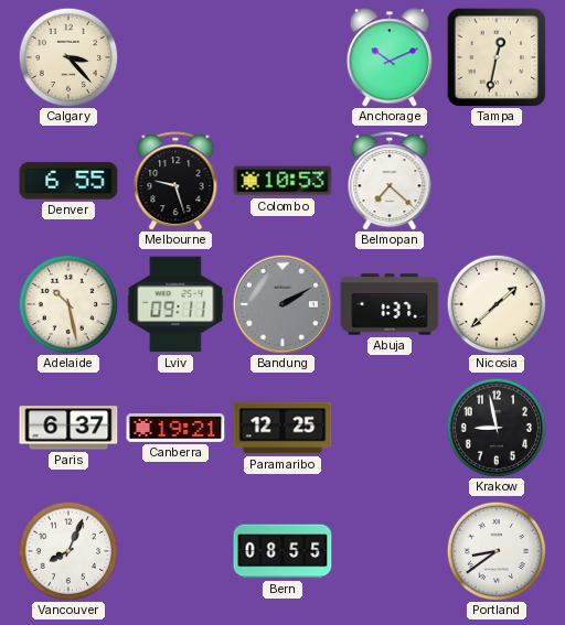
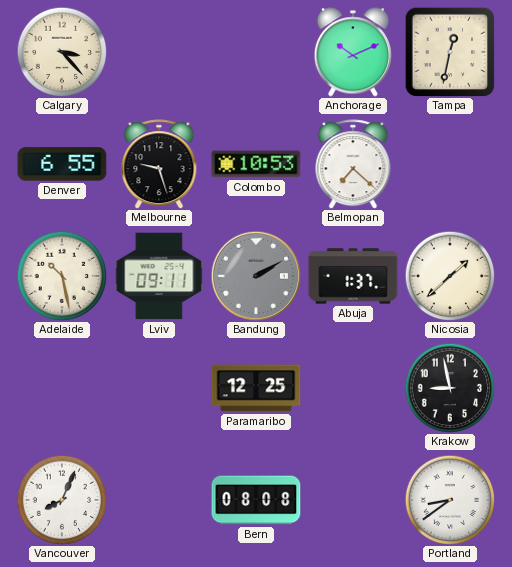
Paris: 6:37 -> none
Canberra: 19:21 -> none
Bern: 08:55 -> 08:08
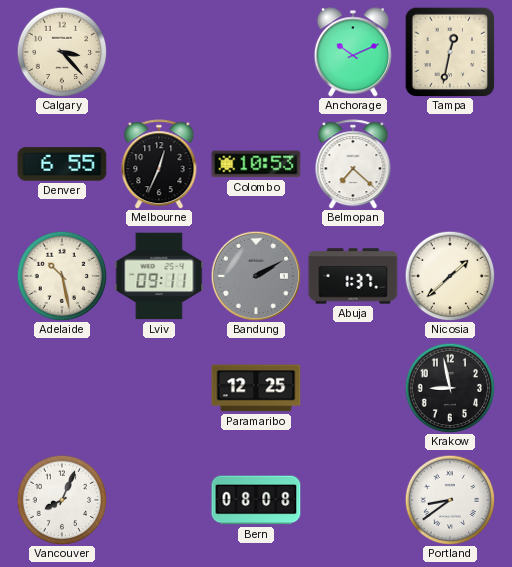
Melbourne: 9:27 -> 12:34
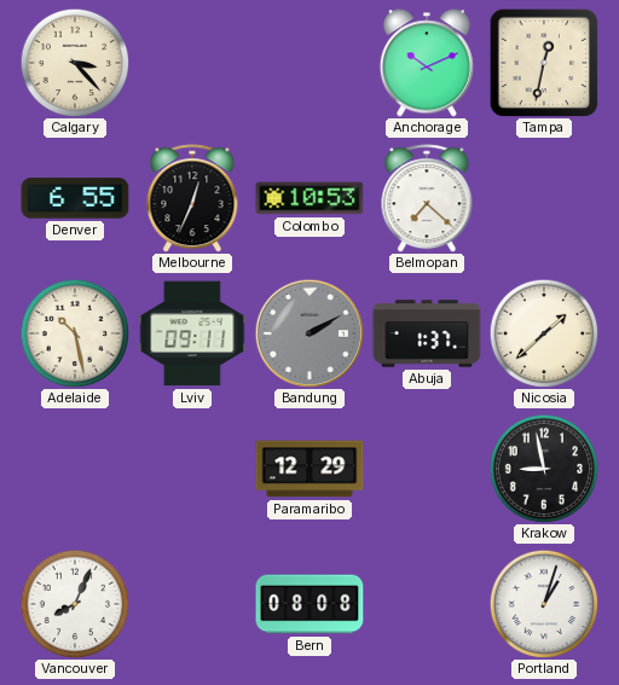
Paramaribo: 12:25 -> 12:29
Portland: 8:39 -> 1:03
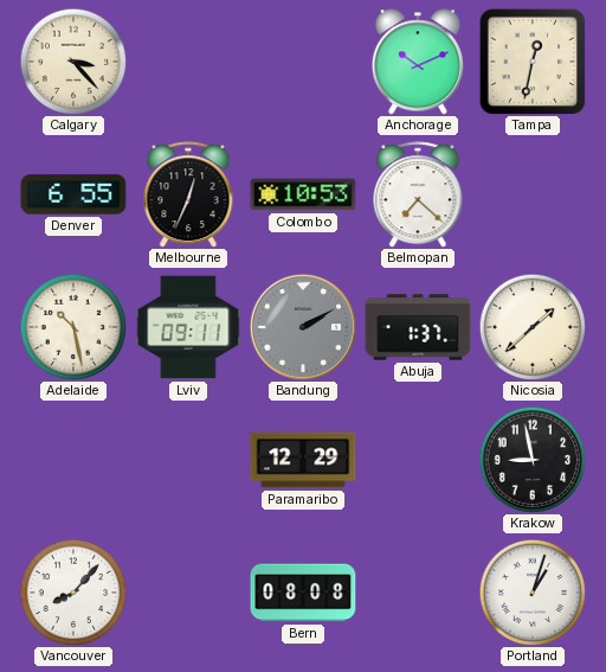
Vancouver: 8:04 -> 8:07
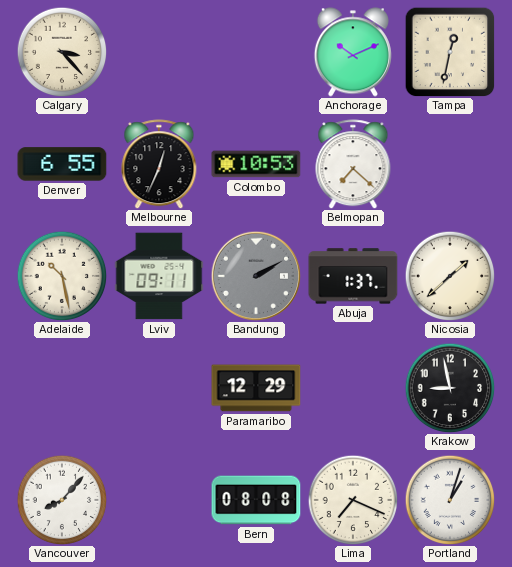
Lima: none -> 7:19
